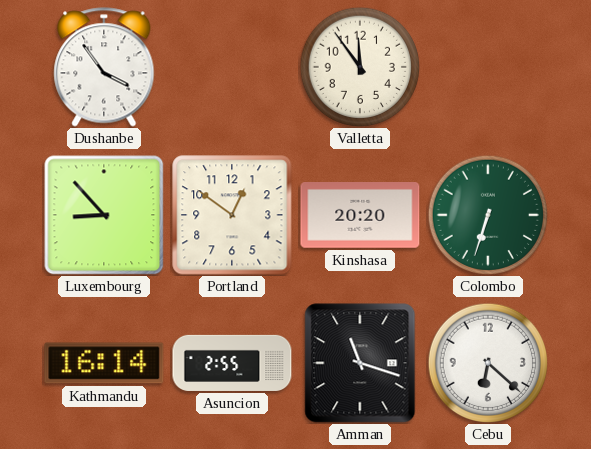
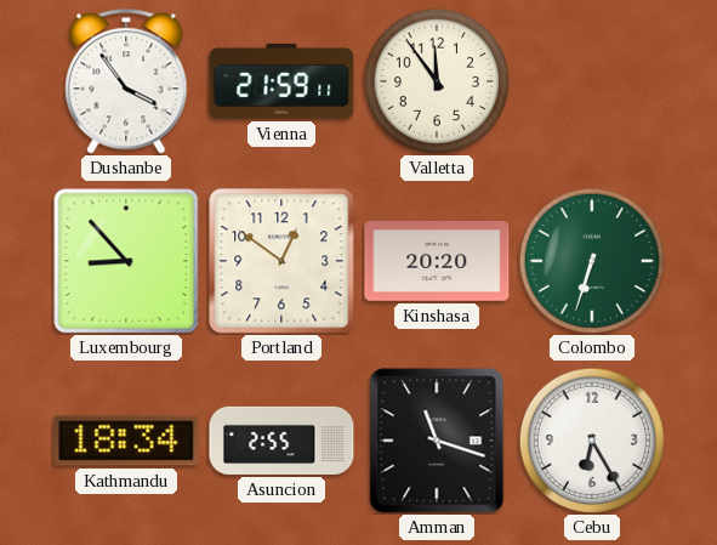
Vienna: none -> 21:59
Kathmandu: 16:14 -> 18:34
Cebu: 6:22 -> 6:25
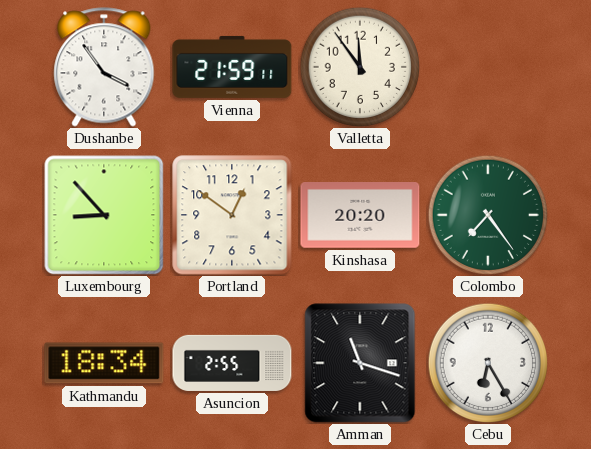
Colombo: 6:33 -> 7:24
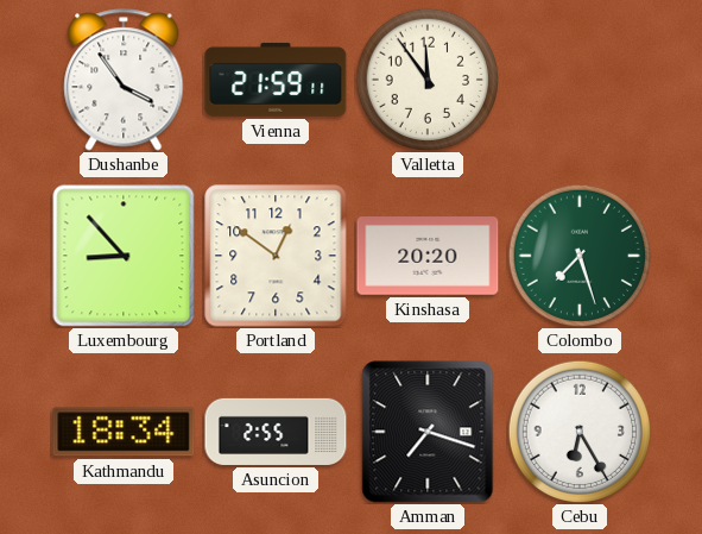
Colombo: 7:24 -> 7:27
Amman: 11:18 -> 7:18
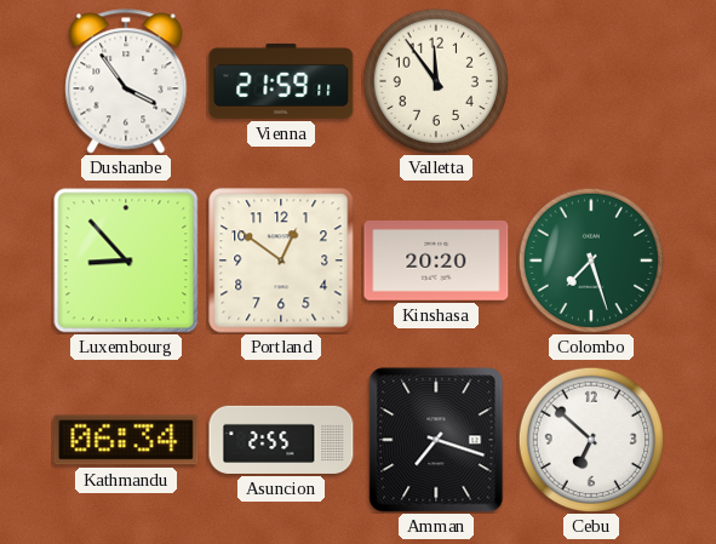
Kathmandu: 18:34 -> 06:34
Cebu: 6:25 -> 6:52
